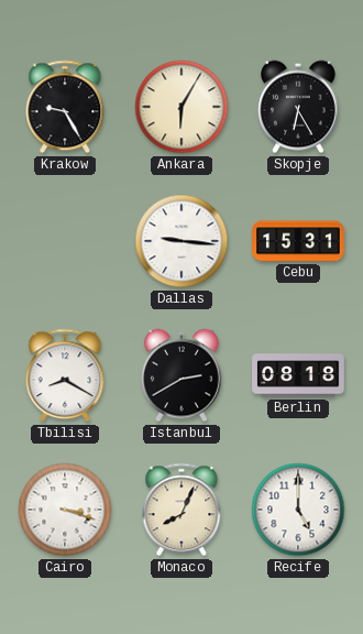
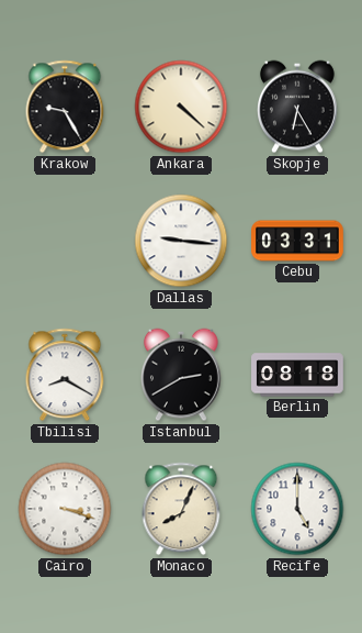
Ankara: 6:05 -> 4:22
Cebu: 15:31 -> 03:31
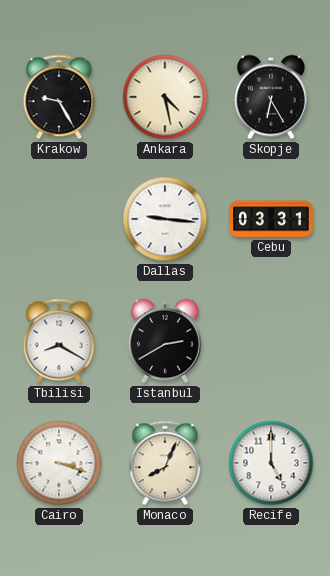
Ankara: 4:22 -> 4:28
Berlin: 08:18 -> none
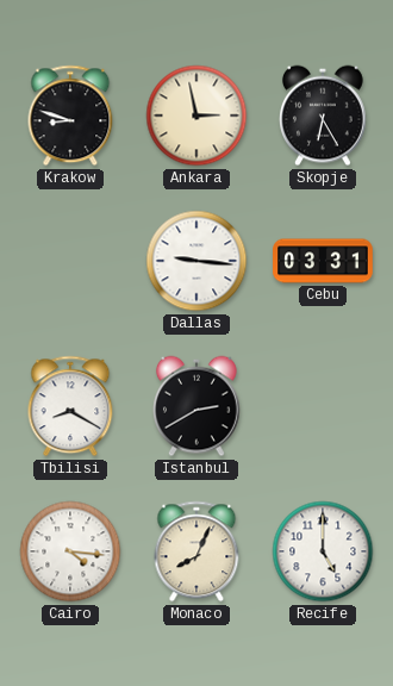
Krakow: 9:25 -> 8:48
Ankara: 4:28 -> 2:58
Cairo: 3:18 -> 4:16
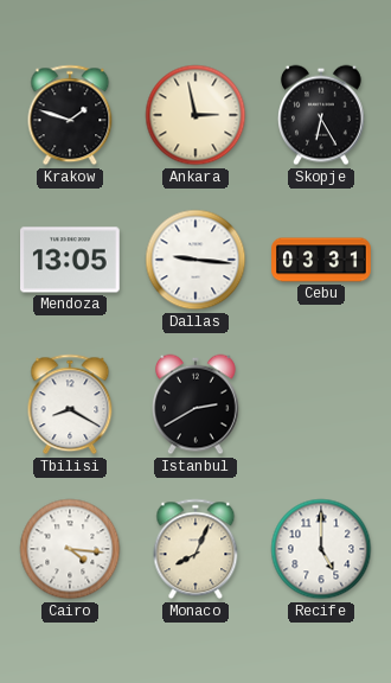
Krakow: 8:48 -> 1:48
Mendoza: none -> 13:05
